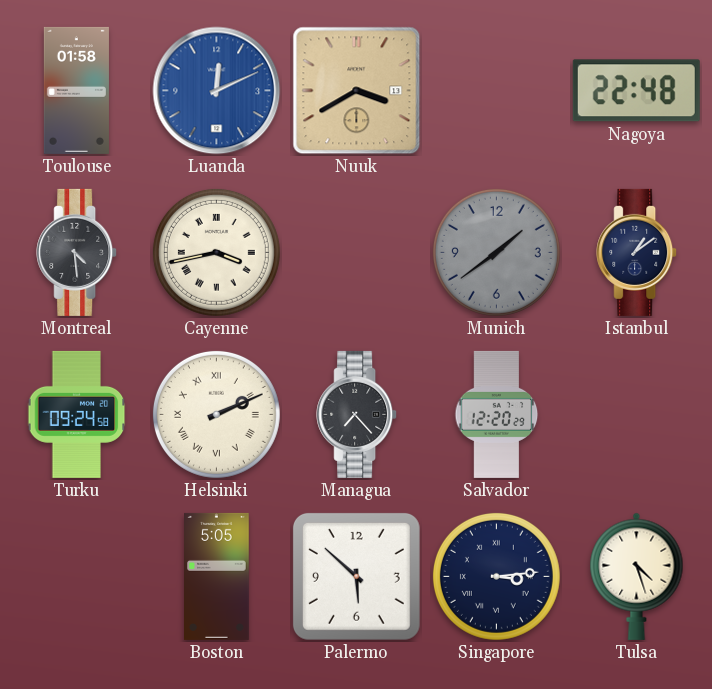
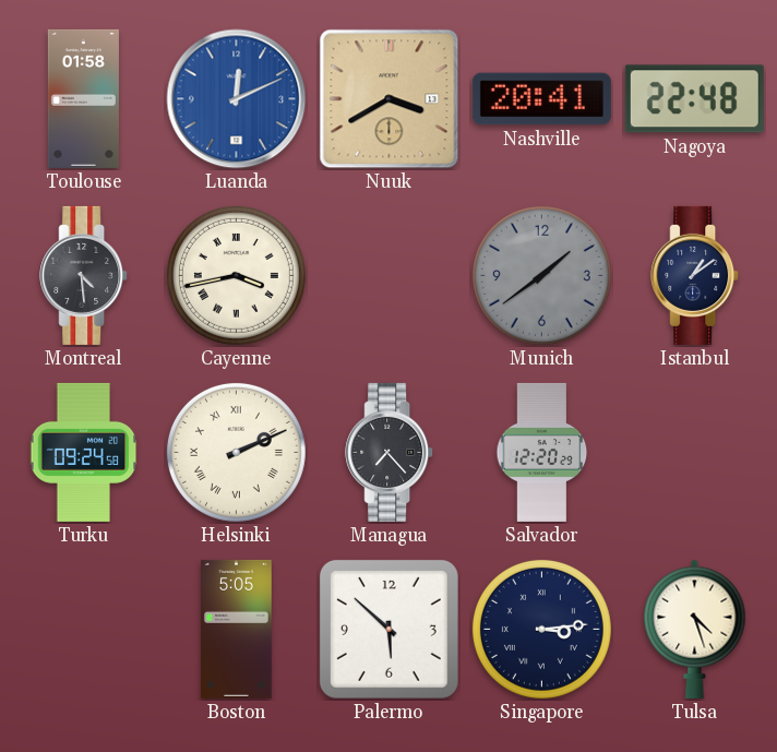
Nashville: none -> 20:41
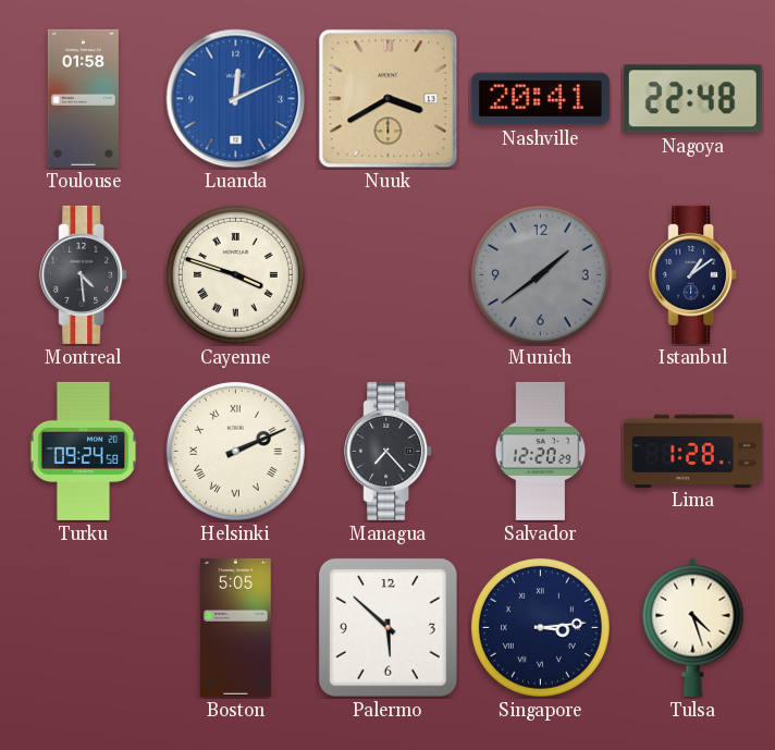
Cayenne: 3:43 -> 3:48
Lima: none -> 1:28
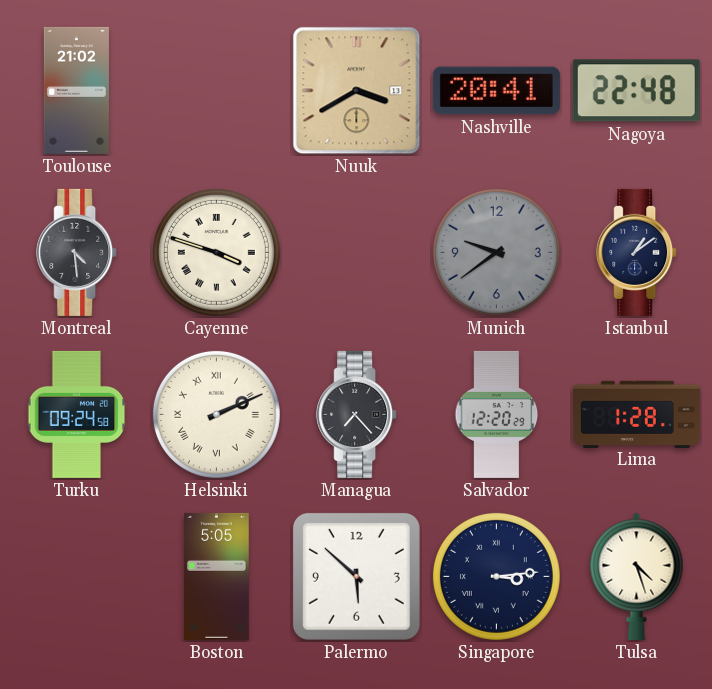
Toulouse: 01:58 -> 21:02
Luanda: 12:11 -> none
Munich: 1:39 -> 9:39
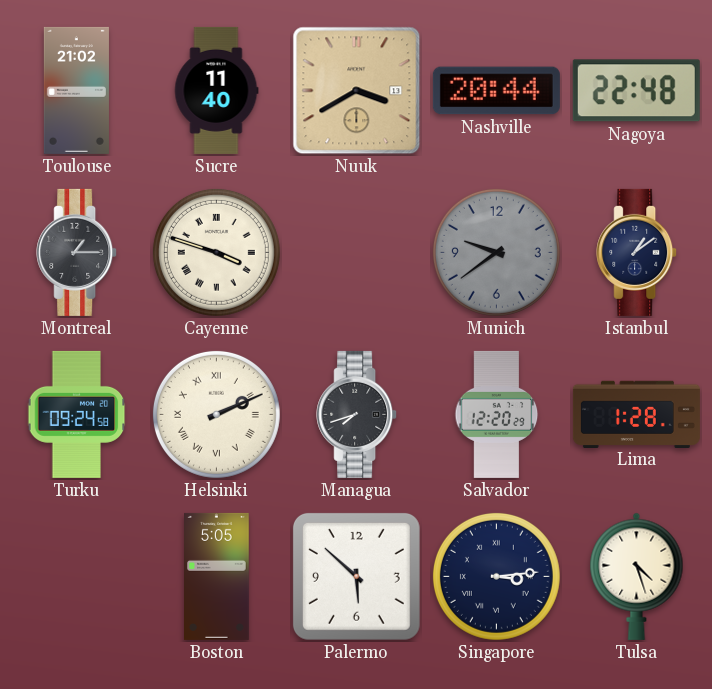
Sucre: none -> 11:40
Nashville: 20:41 -> 20:44
Montreal: 4:29 -> 1:15
Managua: 7:23 -> 7:42
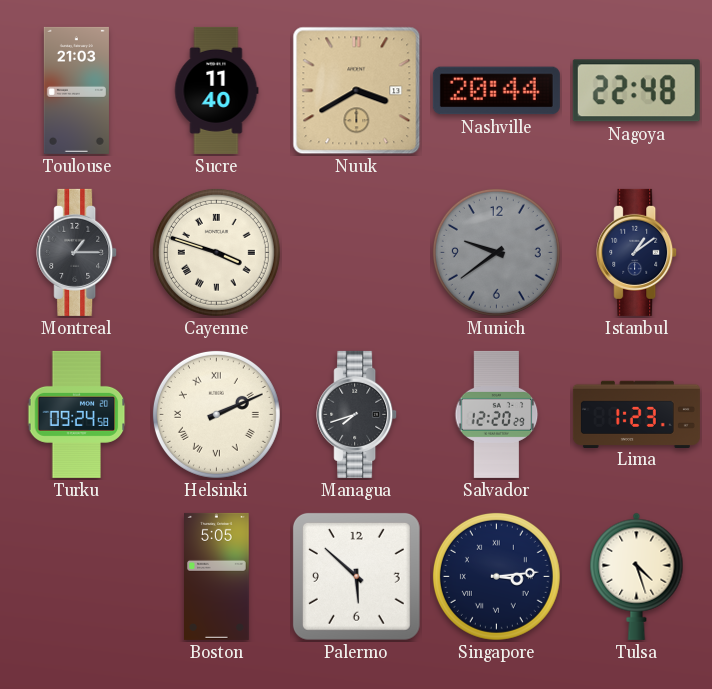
Toulouse: 21:02 -> 21:03
Lima: 1:28 -> 1:23
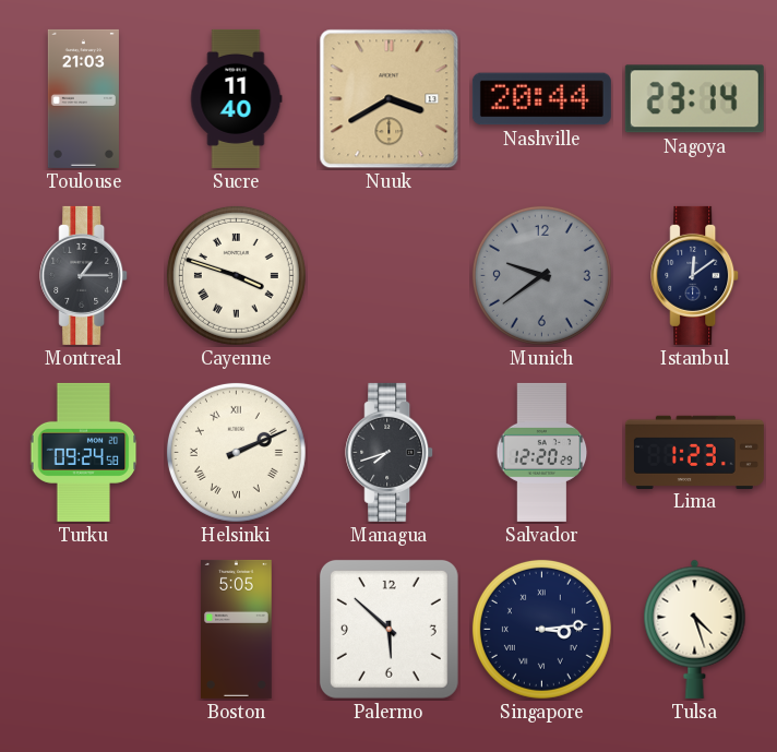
Nagoya: 22:48 -> 23:14
Istanbul: 1:09 -> 12:09
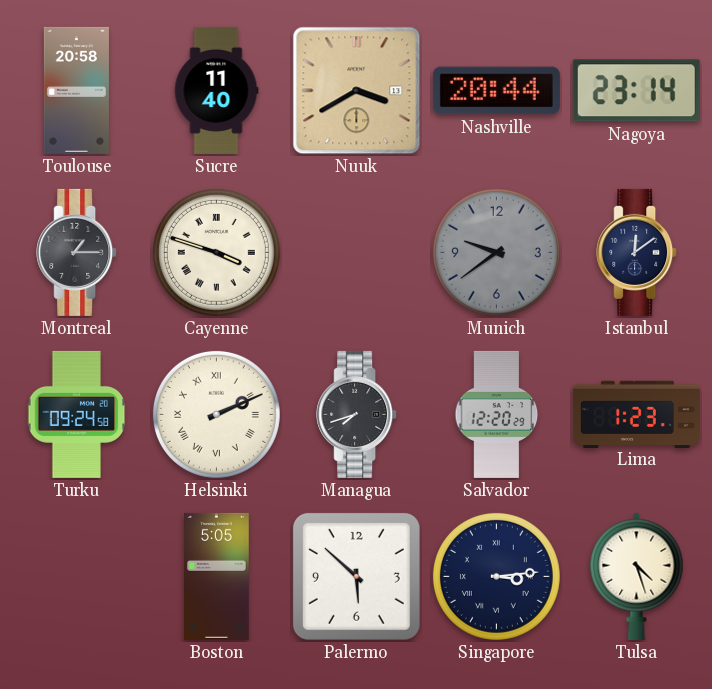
Toulouse: 21:03 -> 20:58
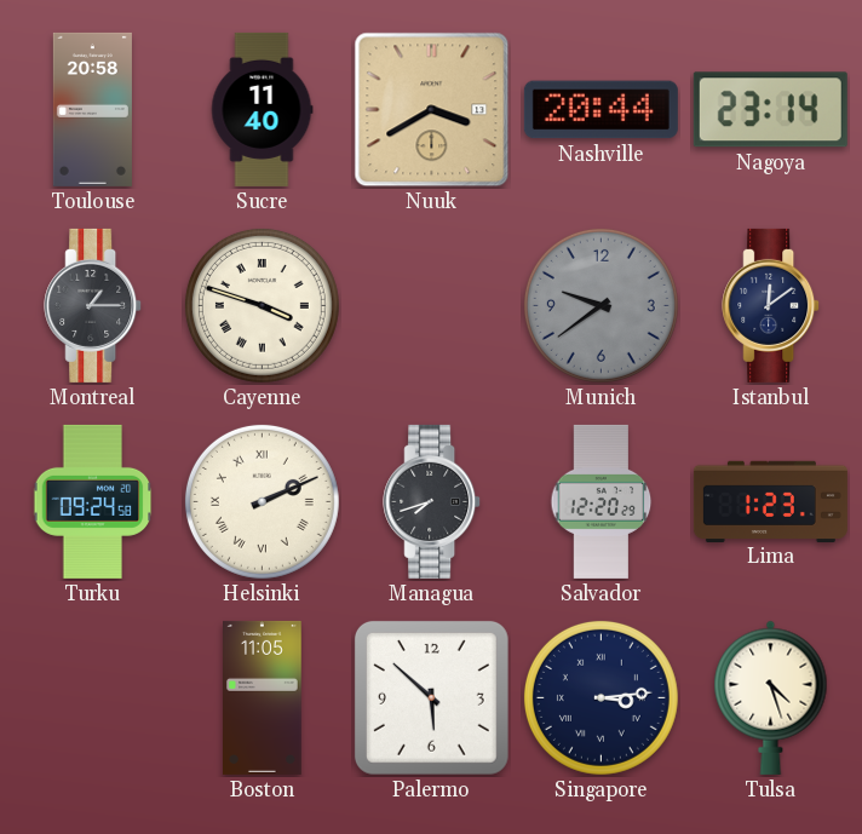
Boston: 5:05 -> 11:05
